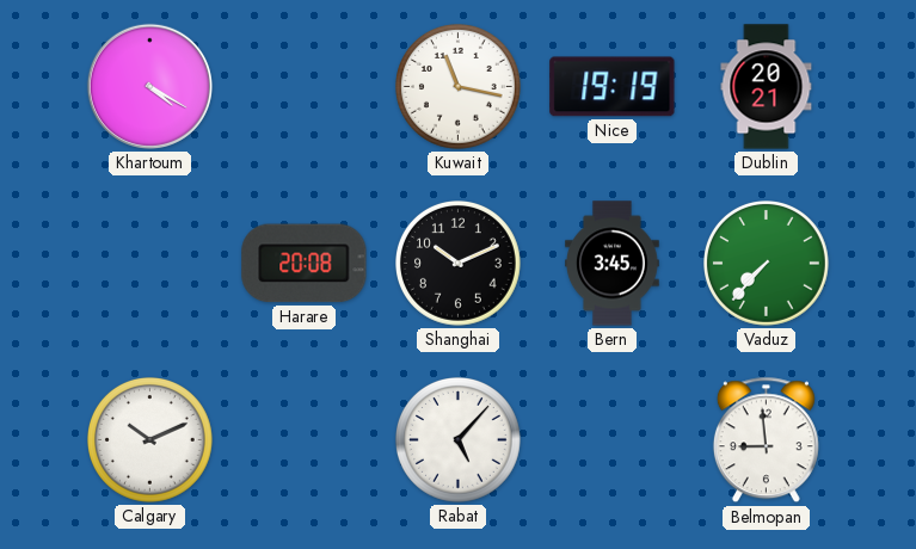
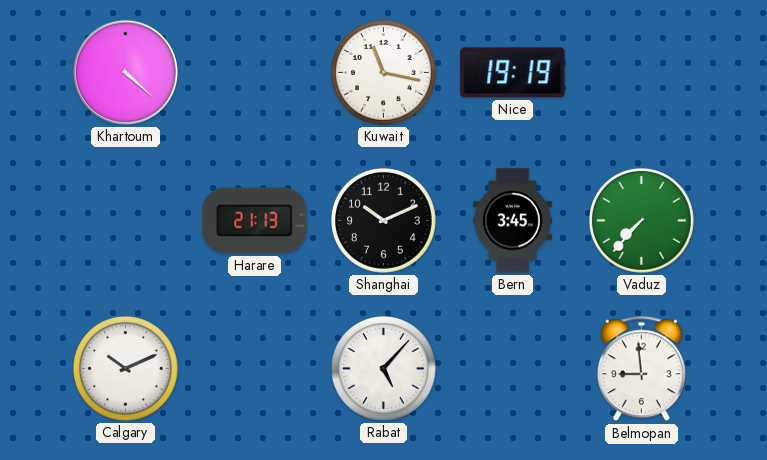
Khartoum: 4:20 -> 4:22
Dublin: 20:21 -> none
Harare: 20:08 -> 21:13
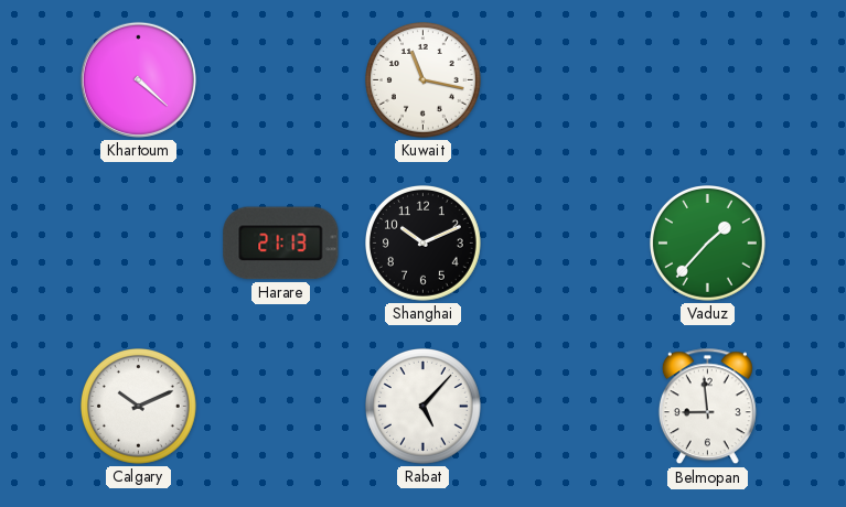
Nice: 19:19 -> none
Bern: 3:45 -> none
Vaduz: 7:37 -> 1:37
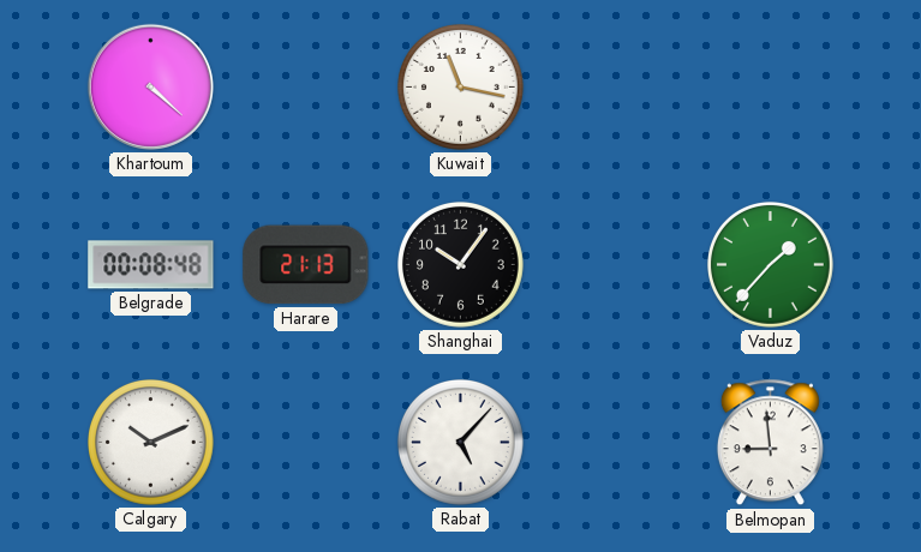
Belgrade: none -> 00:08
Shanghai: 10:11 -> 10:06
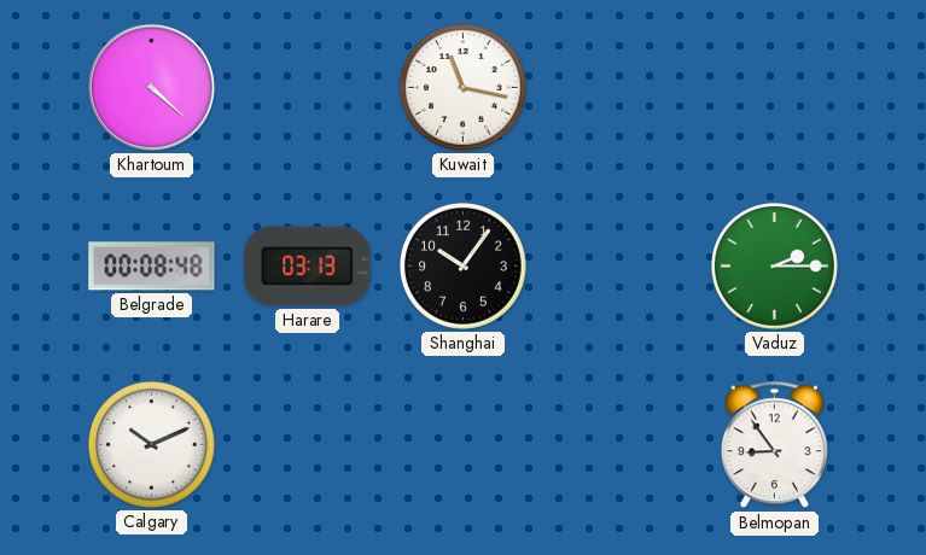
Harare: 21:13 -> 03:13
Vaduz: 1:37 -> 2:15
Rabat: 5:07 -> none
Belmopan: 8:59 -> 8:54
